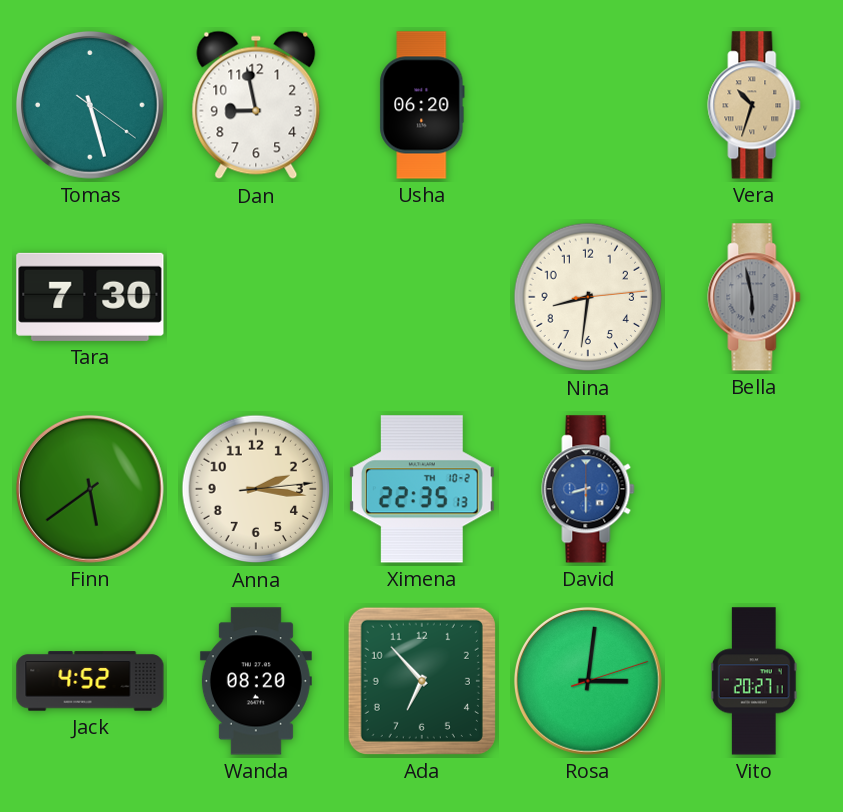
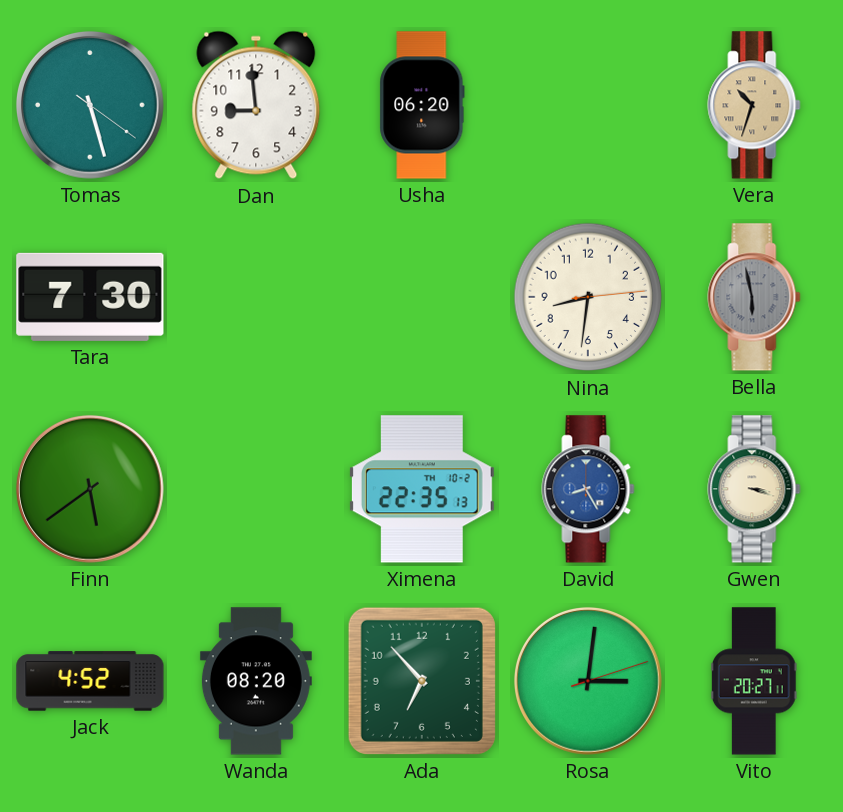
Dan: 8:58 -> 8:59
Anna: 2:16 -> none
David: 8:30 -> 8:25
Gwen: none -> 3:18
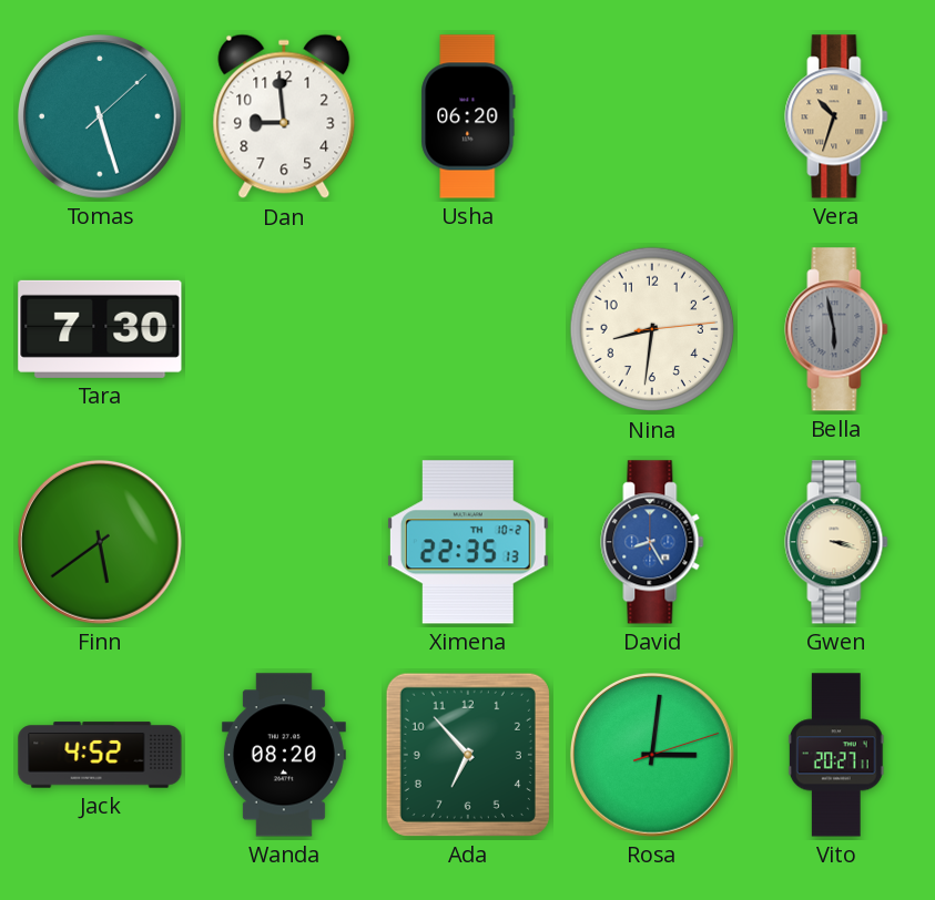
Tomas: 5:27:21 -> 5:27:08
